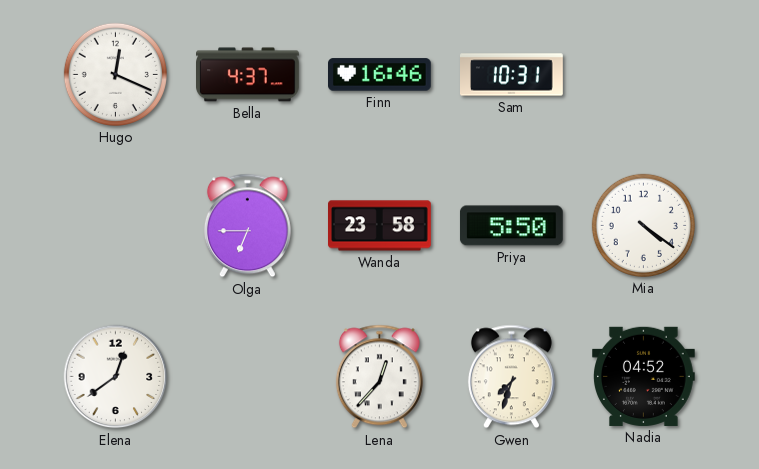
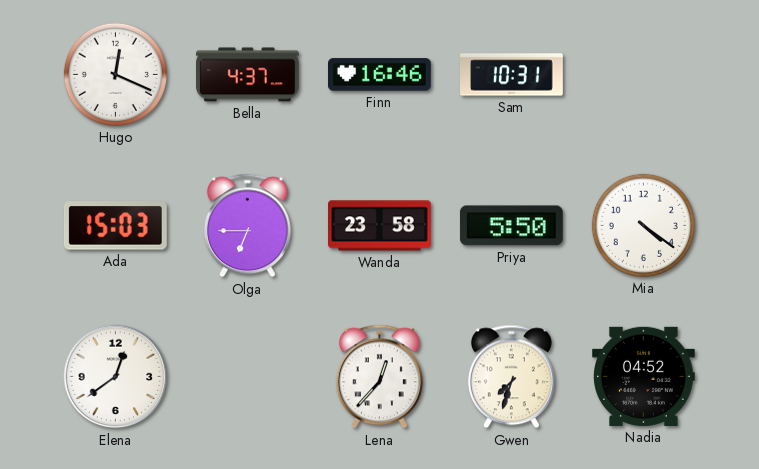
Ada: none -> 15:03
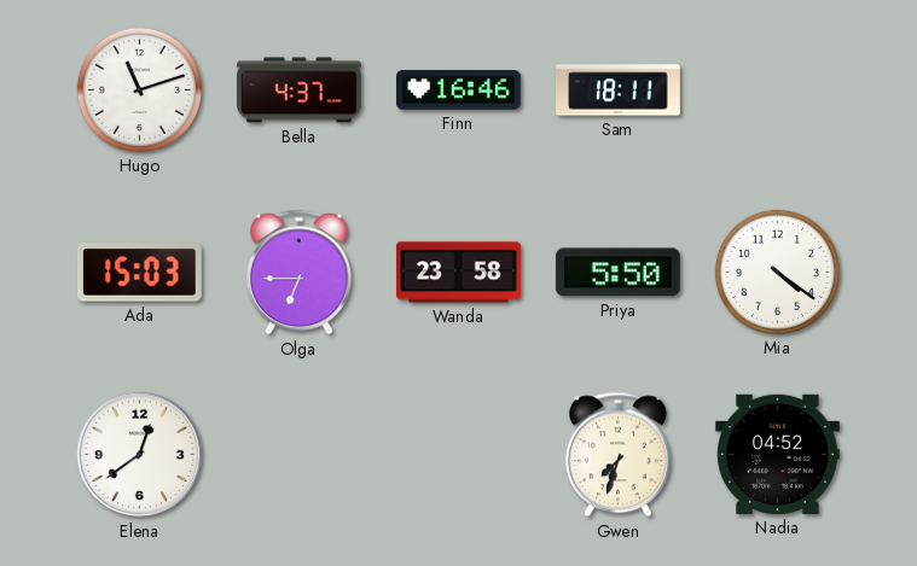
Hugo: 12:19 -> 11:12
Sam: 10:31 -> 18:11
Lena: 12:37 -> none
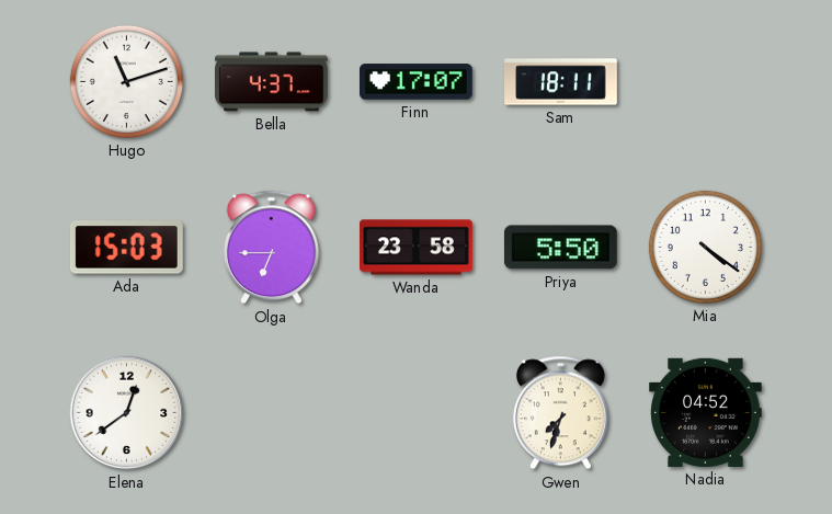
Finn: 16:46 -> 17:07
